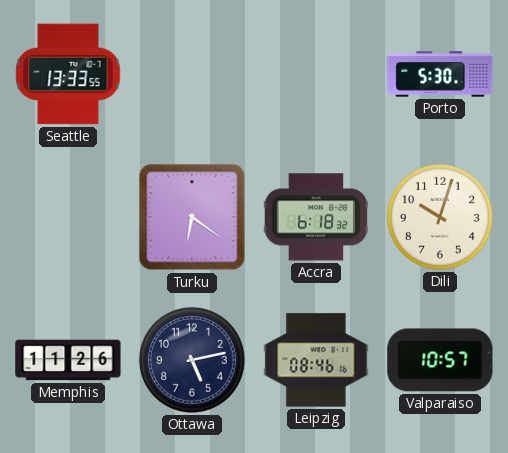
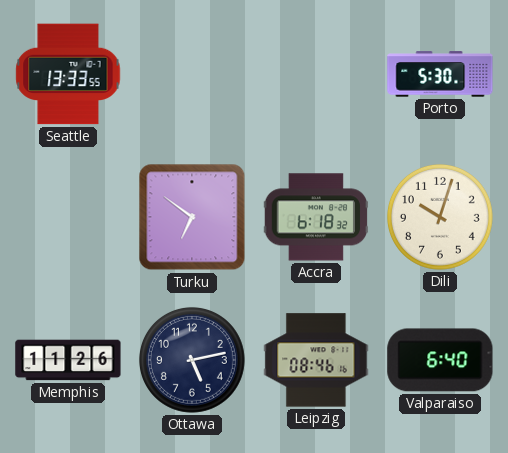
Turku: 6:21 -> 6:51
Valparaiso: 10:57 -> 6:40
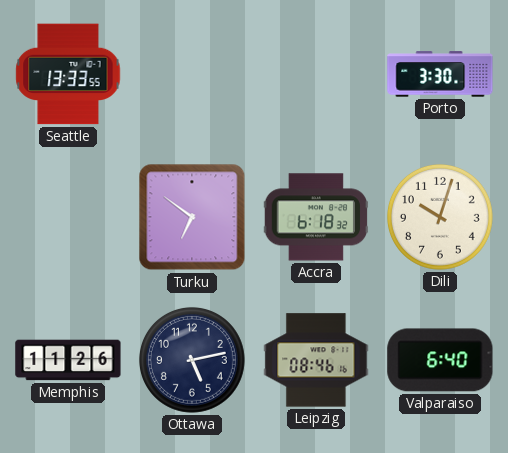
Porto: 5:30 -> 3:30
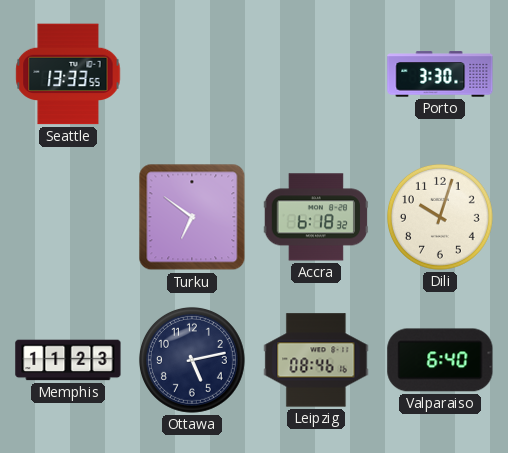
Memphis: 11:26 -> 11:23
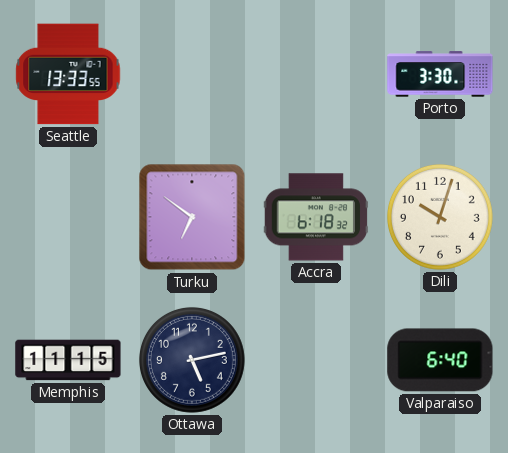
Memphis: 11:23 -> 11:15
Leipzig: 08:46 -> none
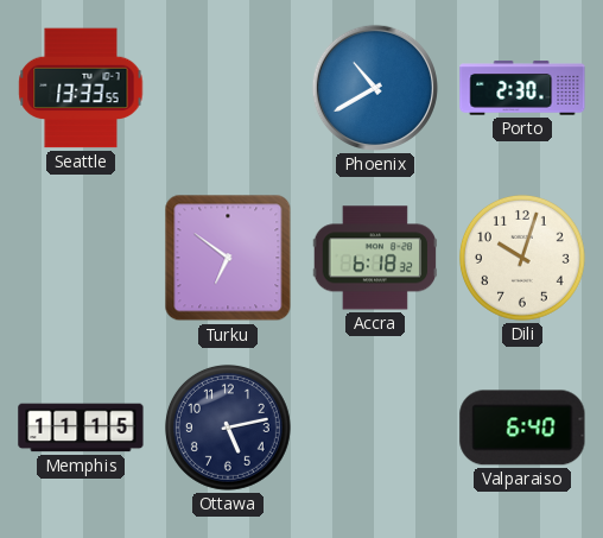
Phoenix: none -> 10:40
Porto: 3:30 -> 2:30
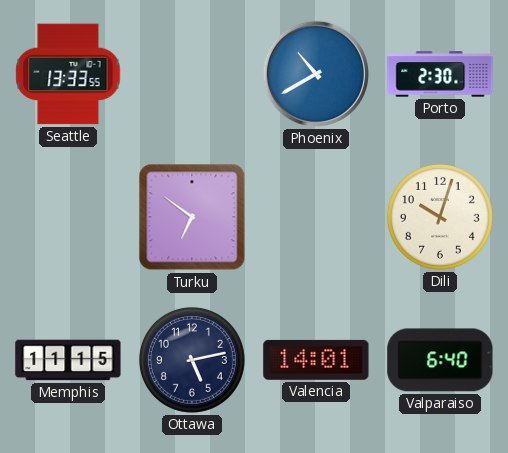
Accra: 6:18 -> none
Valencia: none -> 14:01
